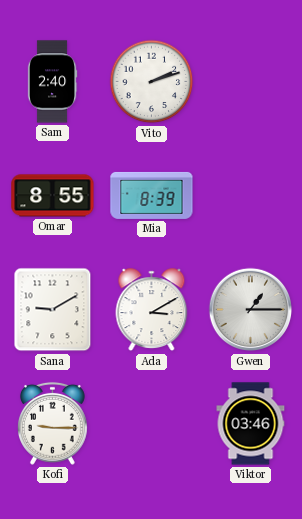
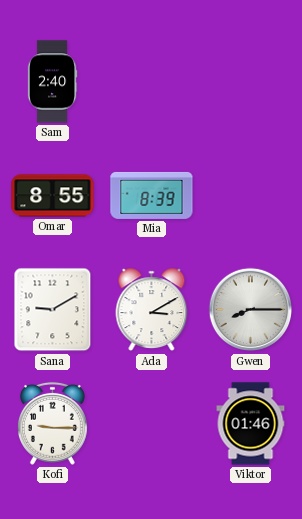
Vito: 2:12 -> none
Gwen: 1:15 -> 8:15
Viktor: 03:46 -> 01:46
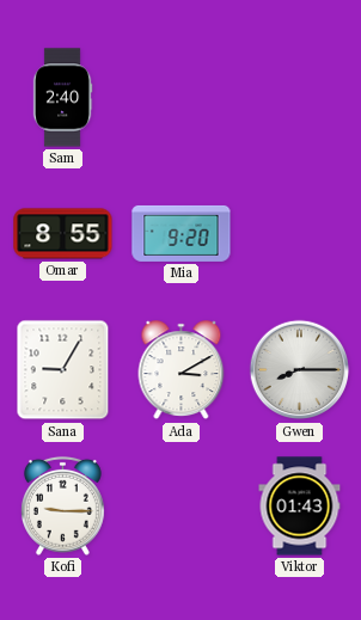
Mia: 8:39 -> 9:20
Sana: 9:10 -> 9:05
Viktor: 01:46 -> 01:43
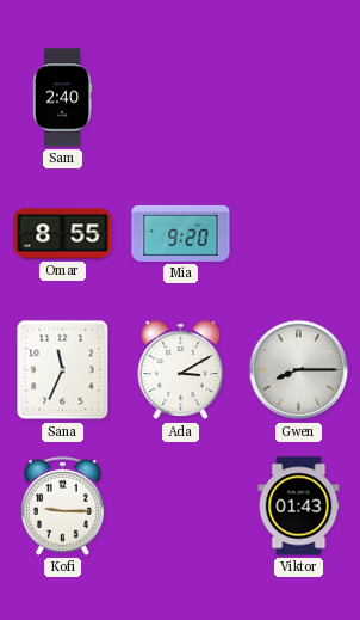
Sana: 9:05 -> 11:34
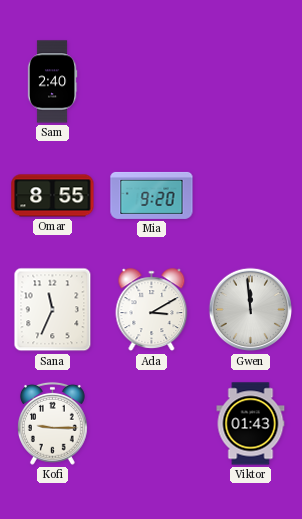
Gwen: 8:15 -> 11:59
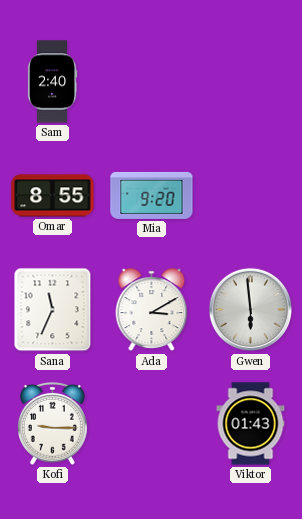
Gwen: 11:59 -> 5:59
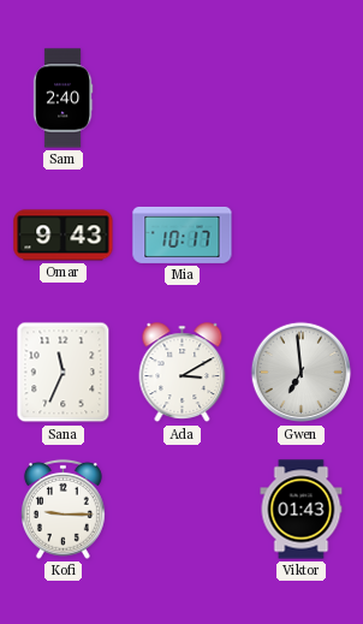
Omar: 8:55 -> 9:43
Mia: 9:20 -> 10:17
Gwen: 5:59 -> 6:59
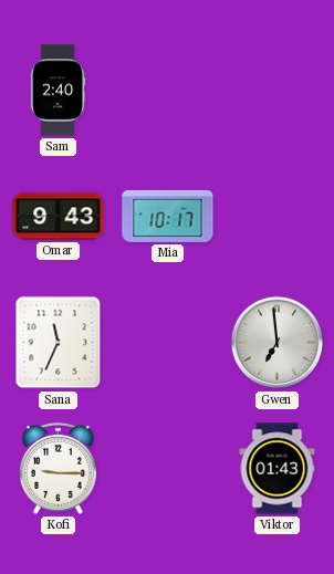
Ada: 3:10 -> none
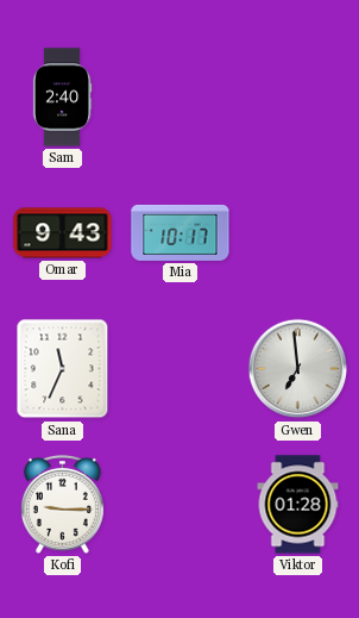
Viktor: 01:43 -> 01:28
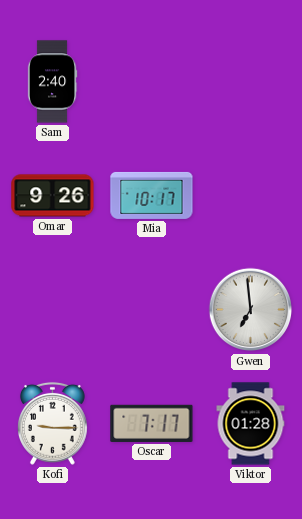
Omar: 9:43 -> 9:26
Sana: 11:34 -> none
Oscar: none -> 7:17
